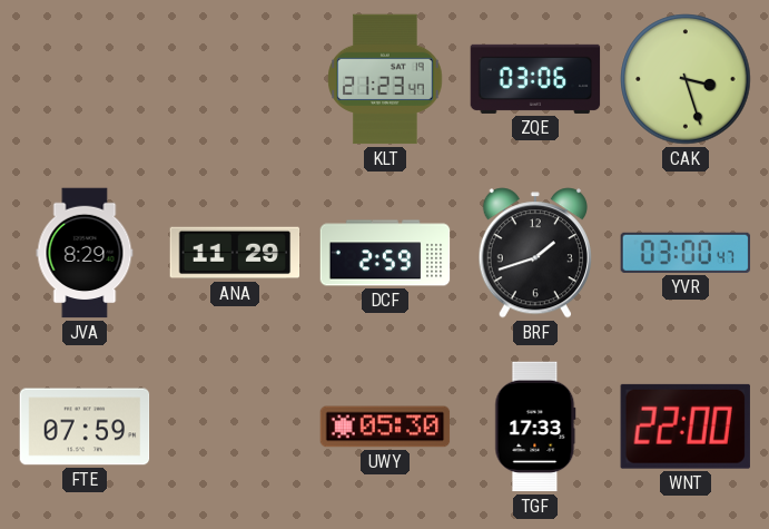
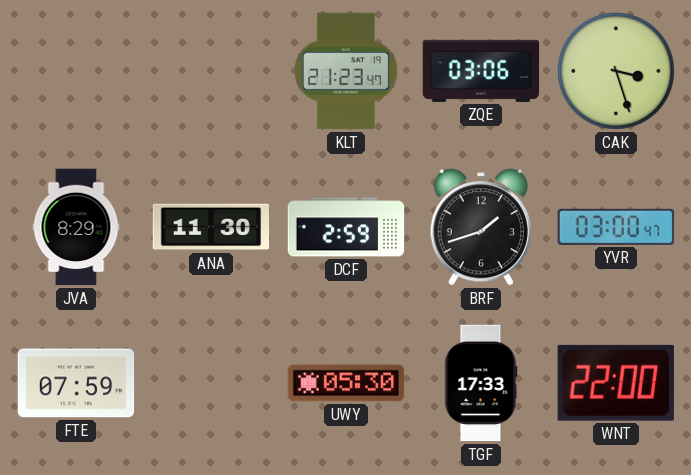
ANA: 11:29 -> 11:30
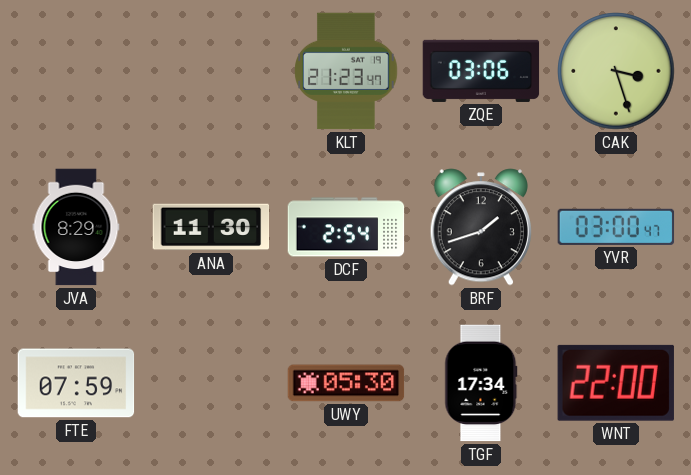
DCF: 2:59 -> 2:54
TGF: 17:33 -> 17:34
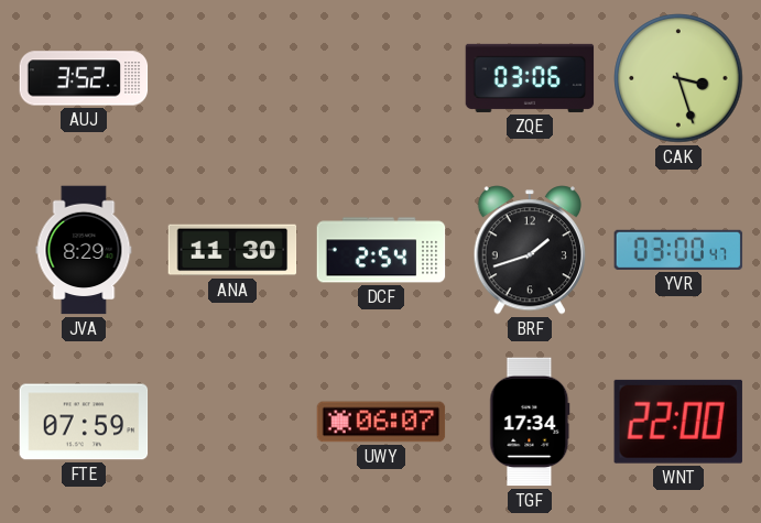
AUJ: none -> 3:52
KLT: 21:23 -> none
UWY: 05:30 -> 06:07
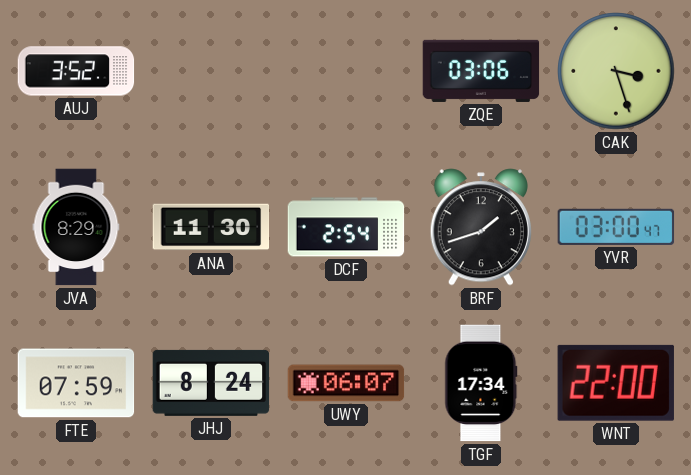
JHJ: none -> 8:24
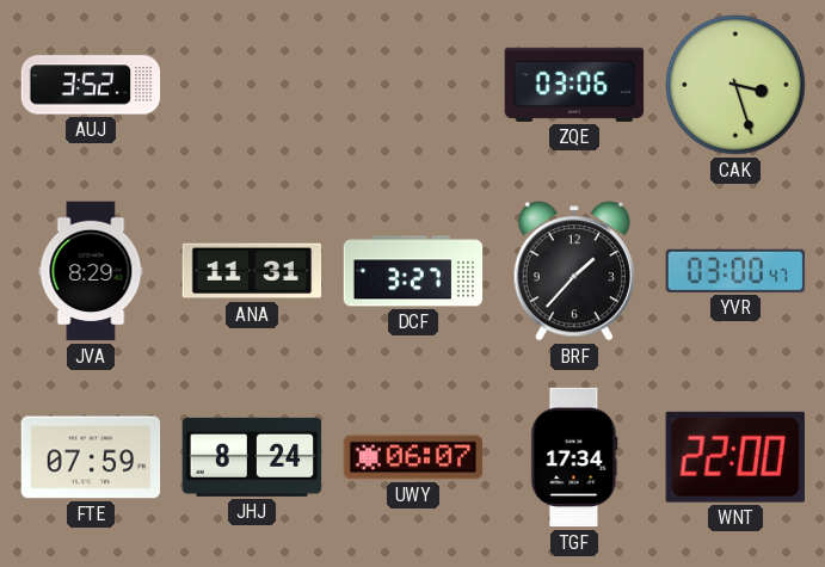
ANA: 11:30 -> 11:31
DCF: 2:54 -> 3:27
BRF: 1:42 -> 1:37
